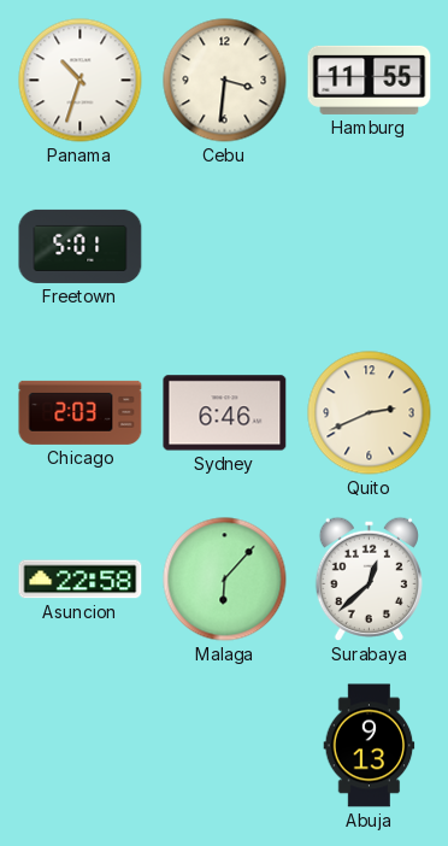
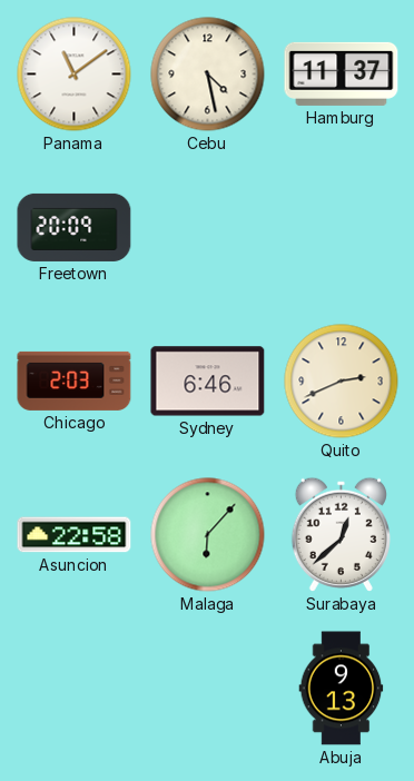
Panama: 10:33 -> 11:09
Cebu: 3:31 -> 4:28
Hamburg: 11:55 -> 11:37
Freetown: 5:01 -> 20:09
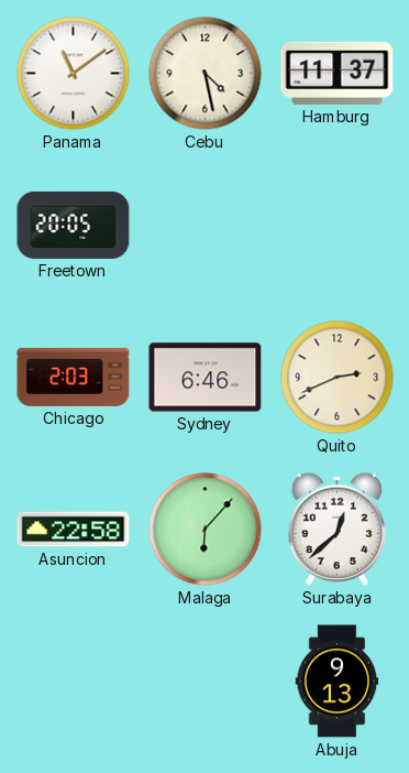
Freetown: 20:09 -> 20:05
